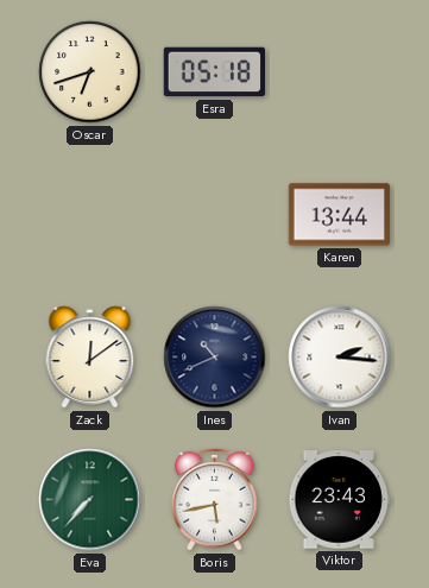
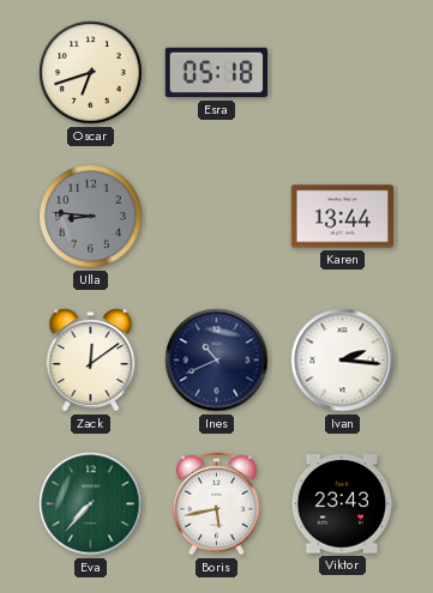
Ulla: none -> 8:46
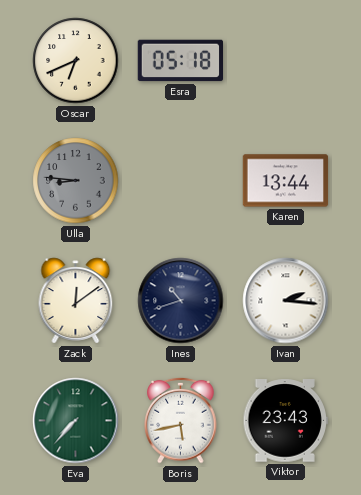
Oscar: 6:42 -> 6:41
Ines: 10:41 -> 10:42
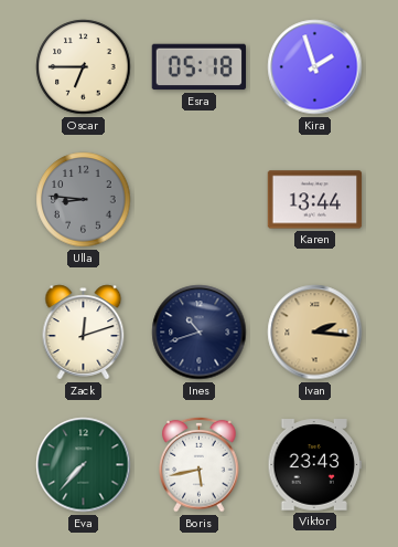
Oscar: 6:41 -> 6:45
Kira: none -> 1:57
Zack: 12:09 -> 12:12
Ivan dial: white -> champagne
